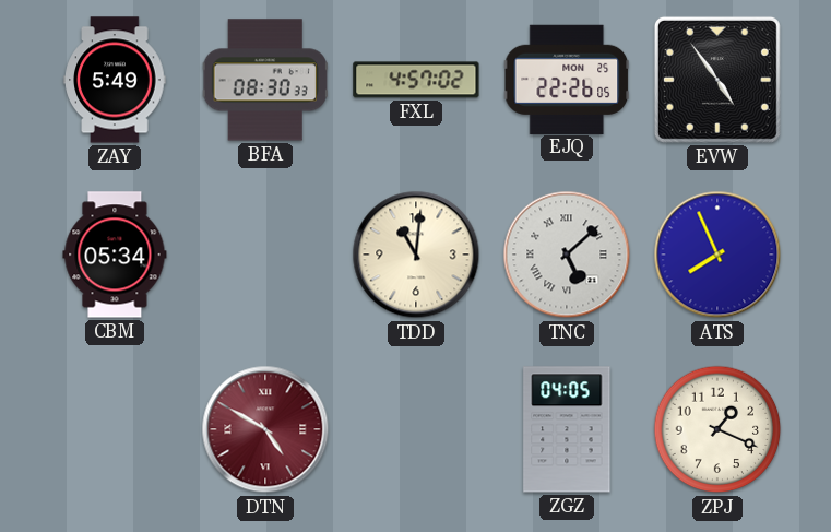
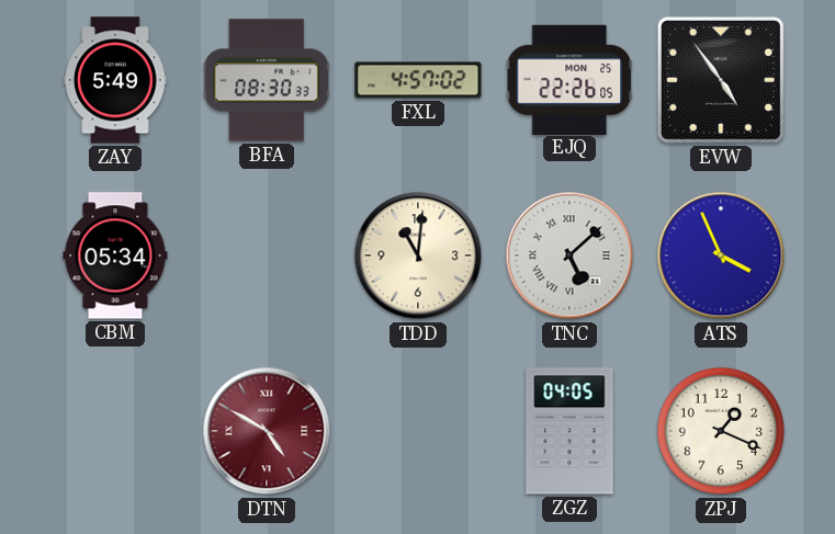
ATS: 7:56 -> 3:56
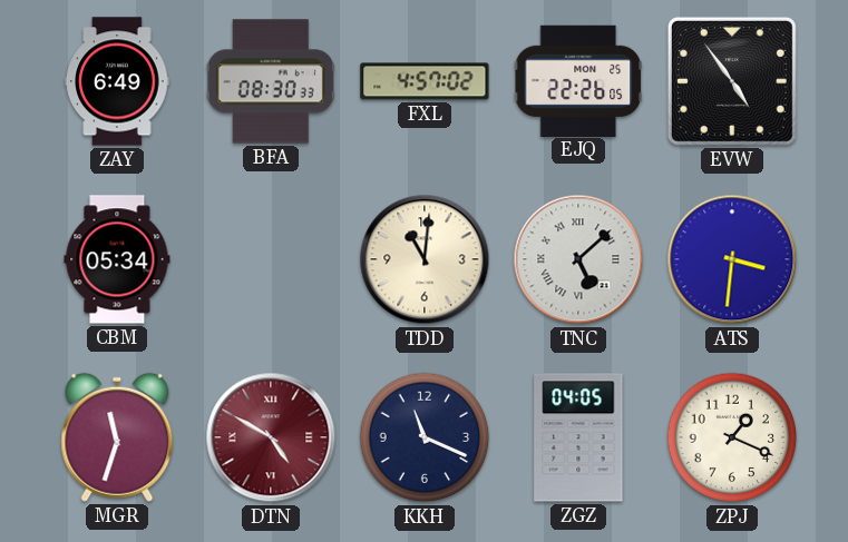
ZAY: 5:49 -> 6:49
ATS: 3:56 -> 3:31
MGR: none -> 11:33
KKH: none -> 11:19
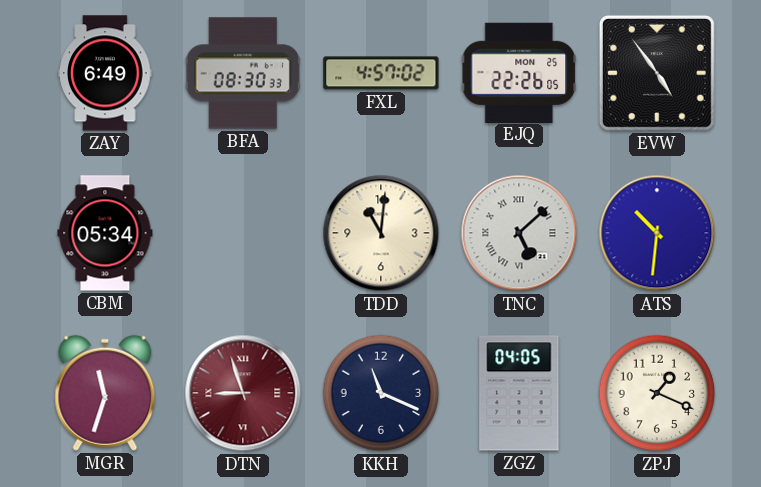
ATS: 3:31 -> 10:31
DTN: 4:50 -> 8:57
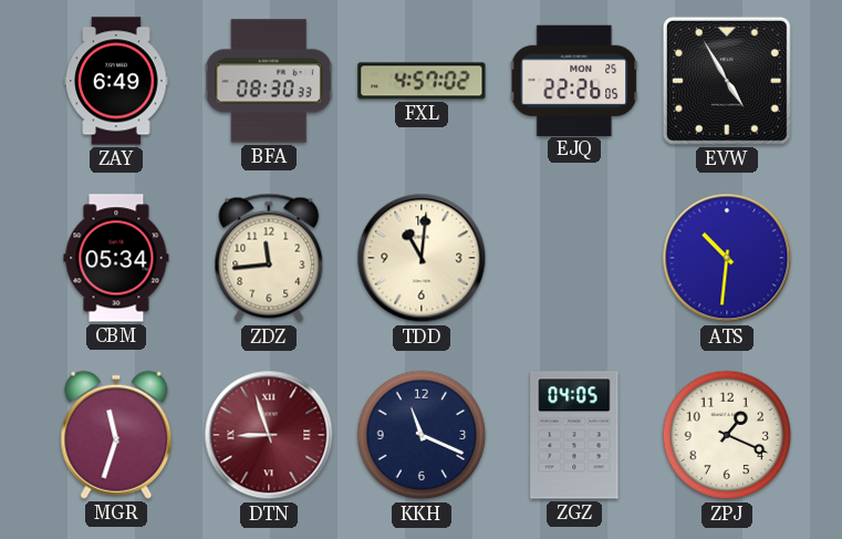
EVW: 4:54 -> 4:55
ZDZ: none -> 11:44
TNC: 5:08 -> none
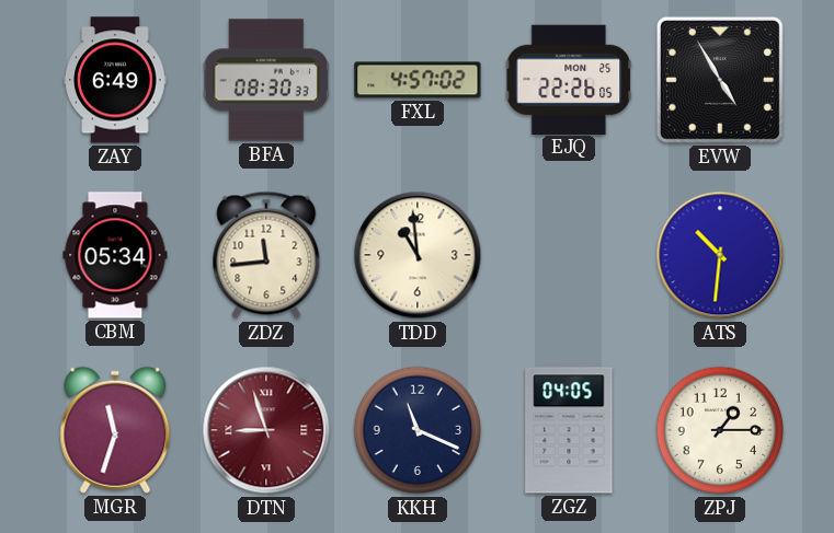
TDD: 11:01 -> 10:59
ZPJ: 1:19 -> 1:15
